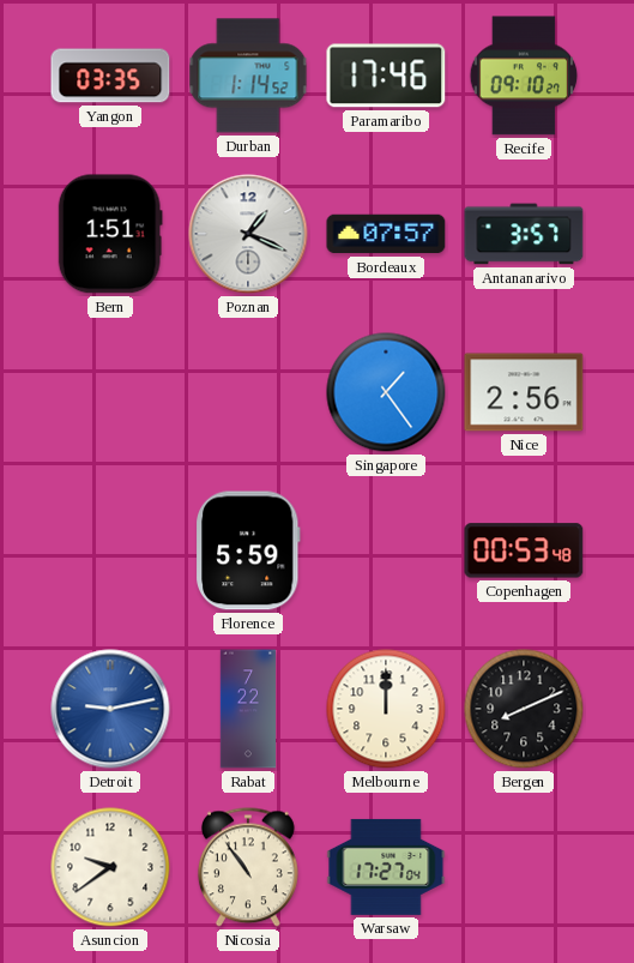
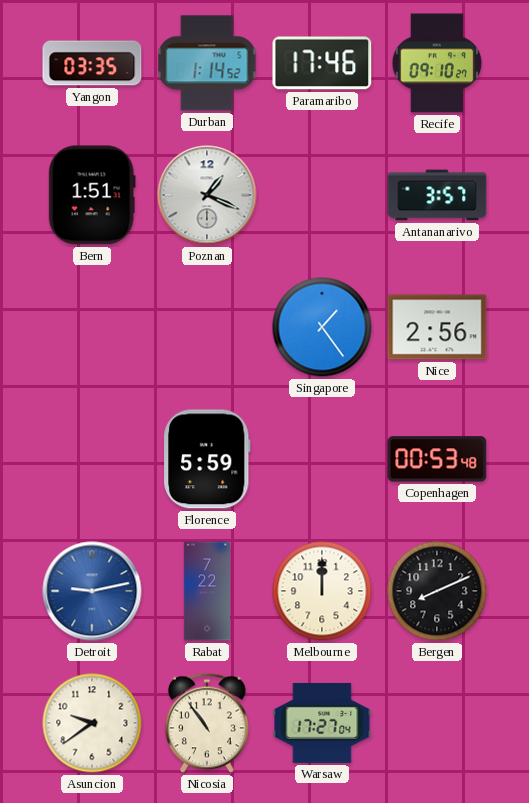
Bordeaux: 07:57 -> none
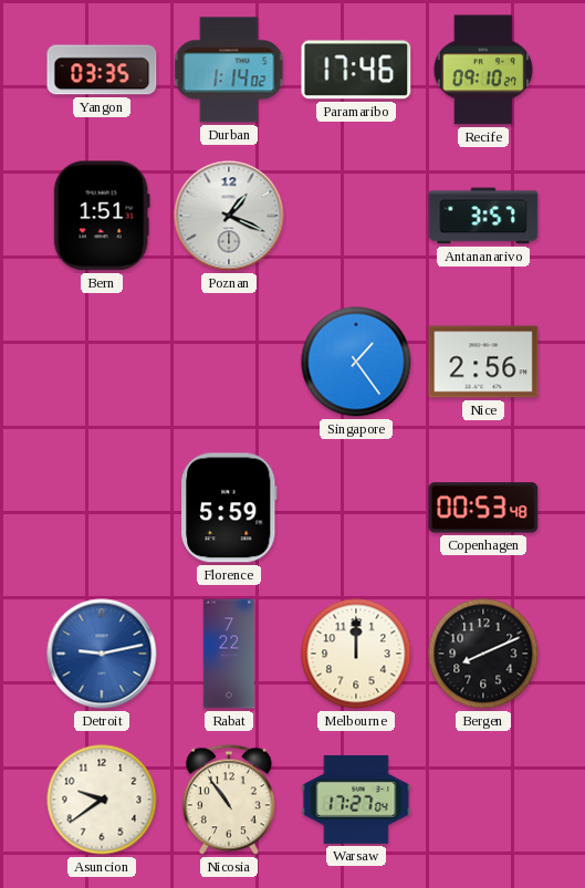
Durban: 1:14:52 -> 1:14:02
